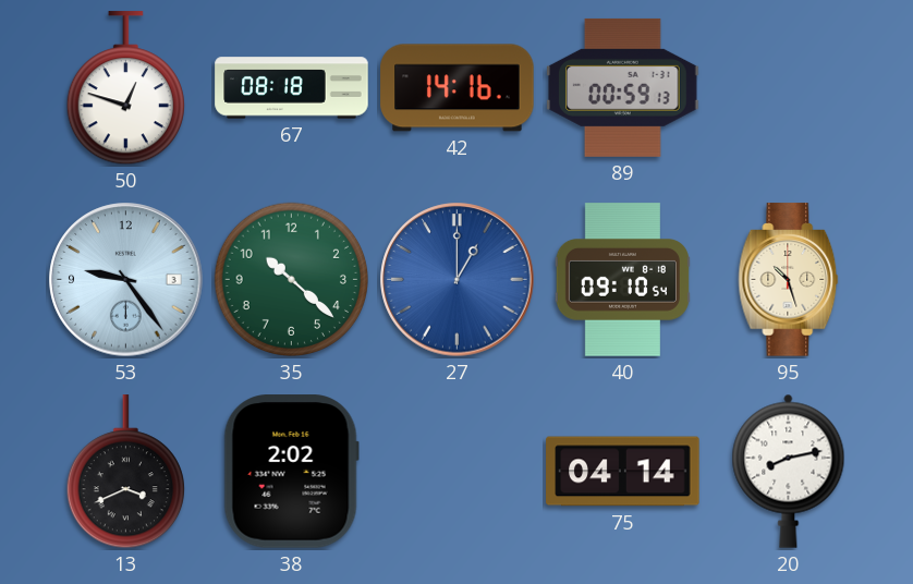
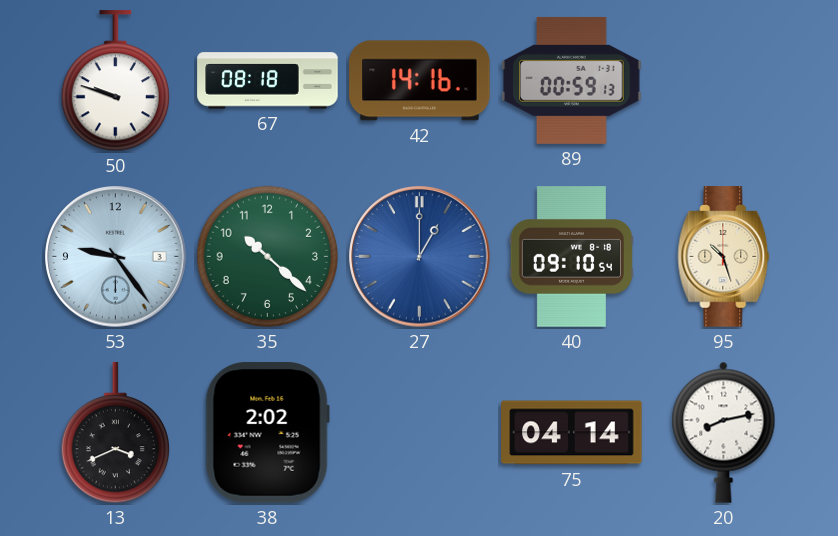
50: 12:48 -> 9:48
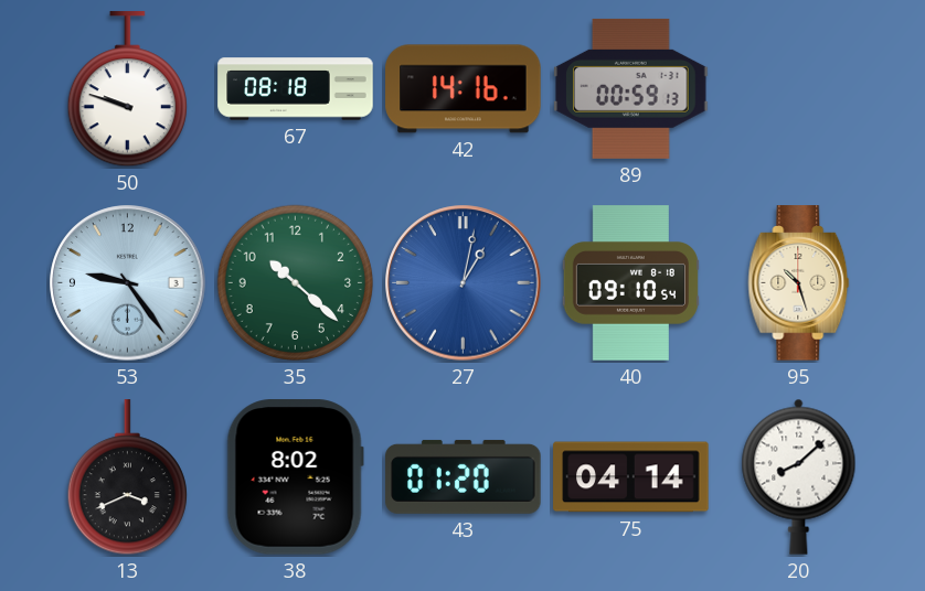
27: 1:00 -> 1:02
38: 2:02 -> 8:02
43: none -> 01:20
20: 8:13 -> 8:08
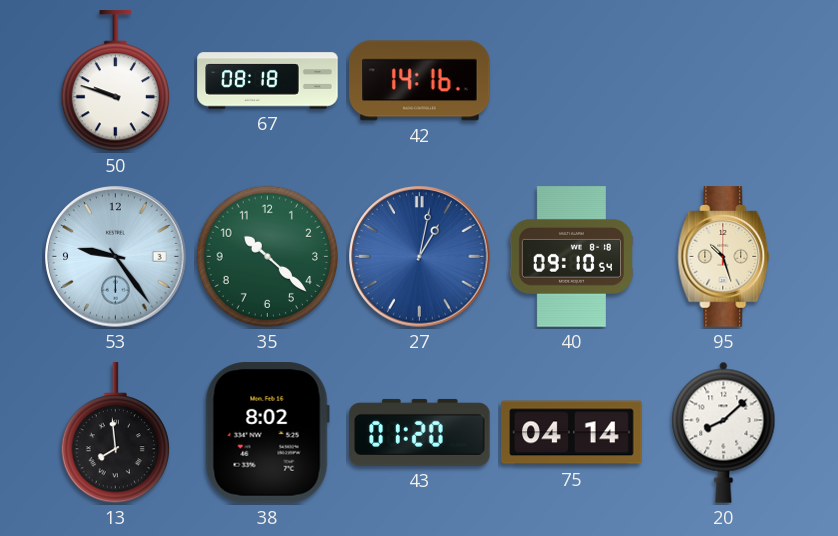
89: 00:59 -> none
13: 3:41 -> 7:59
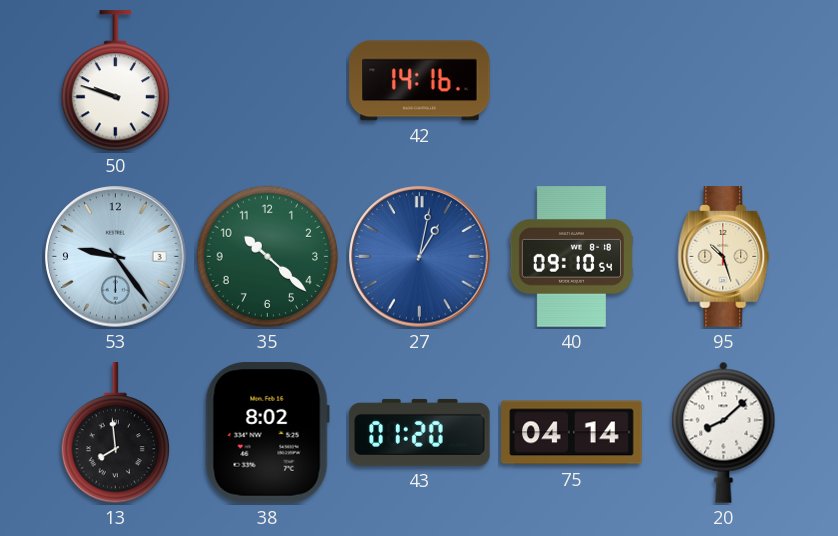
67: 08:18 -> none
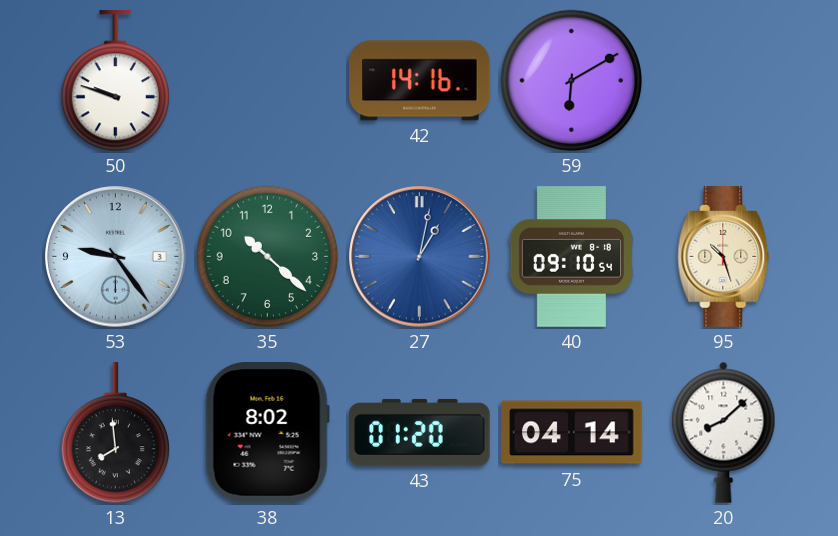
59: none -> 6:10
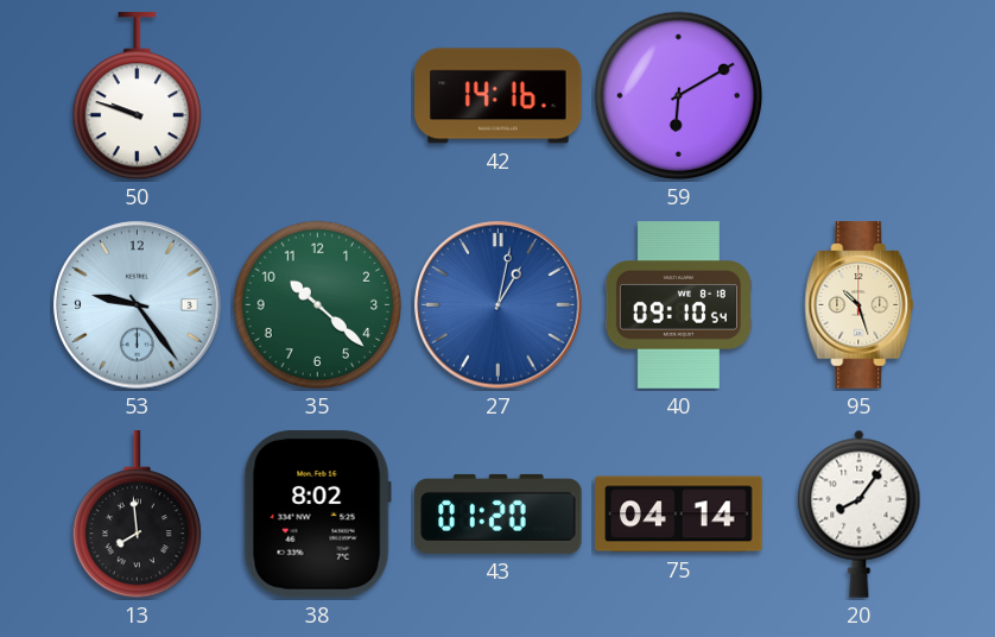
20: 8:08 -> 8:06
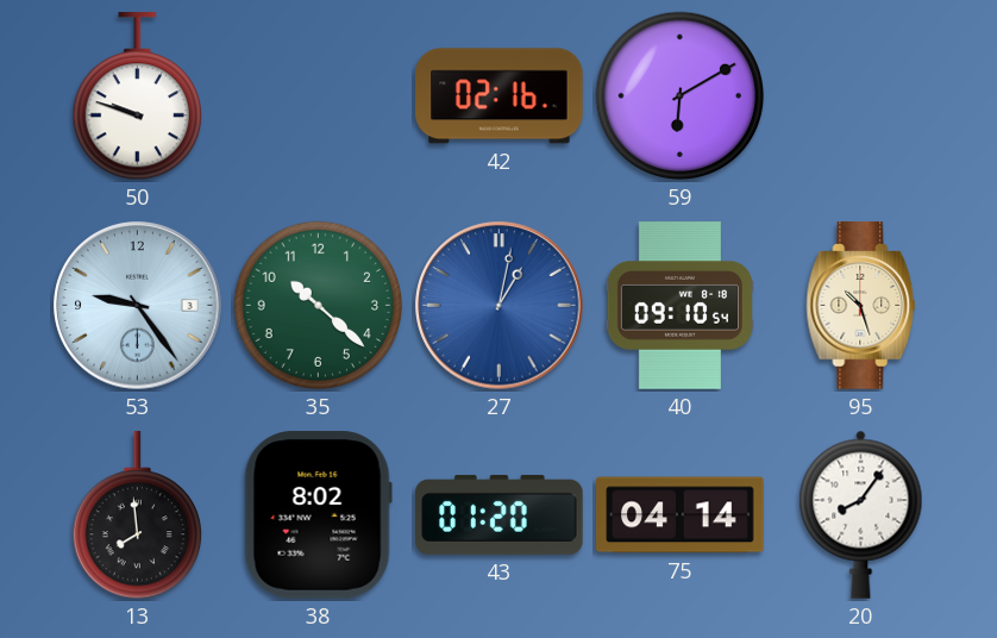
42: 14:16 -> 02:16
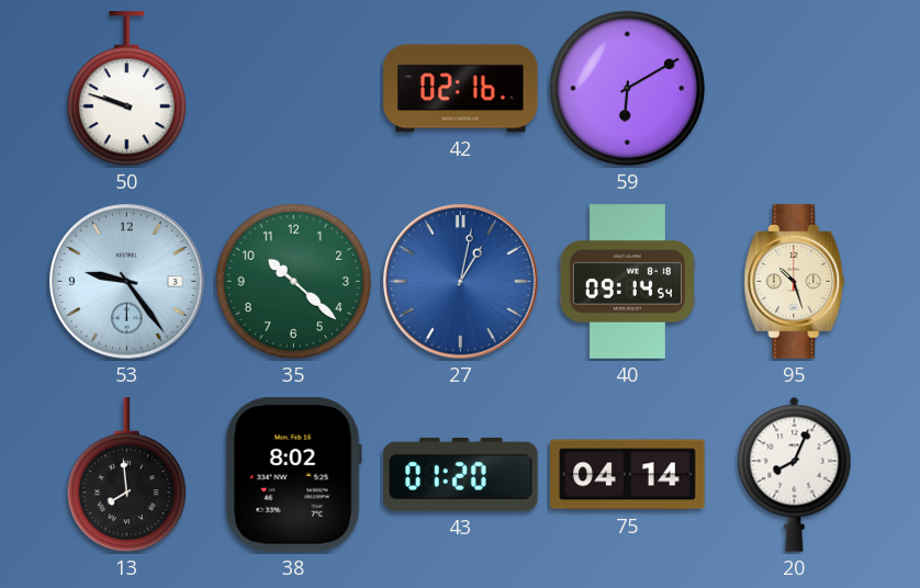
40: 09:10 -> 09:14
20: 8:06 -> 8:04
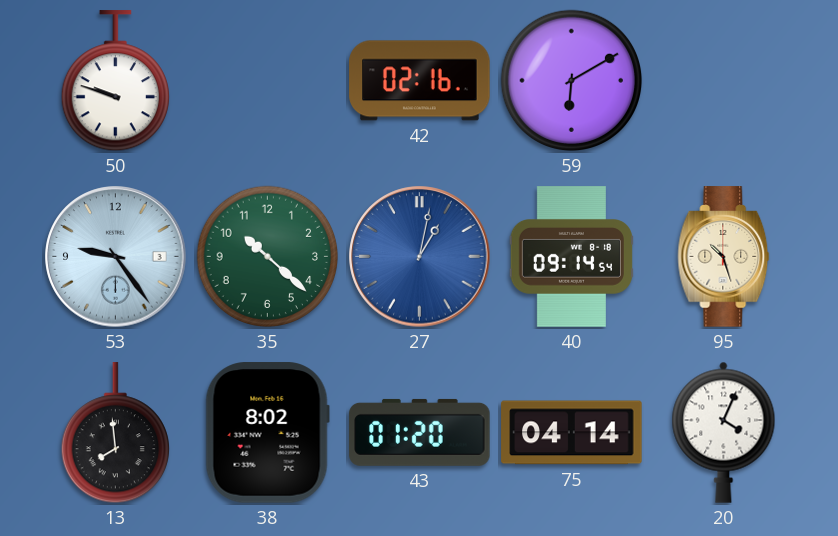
20: 8:04 -> 4:04
